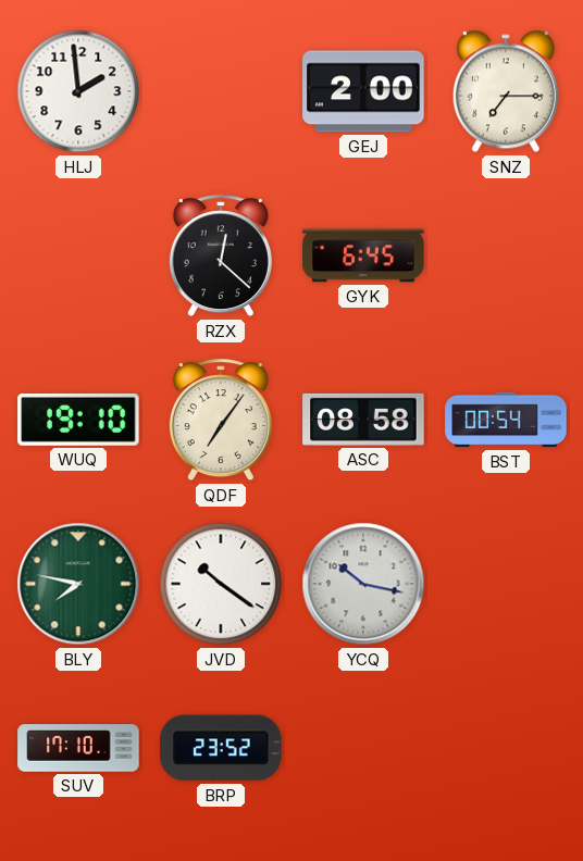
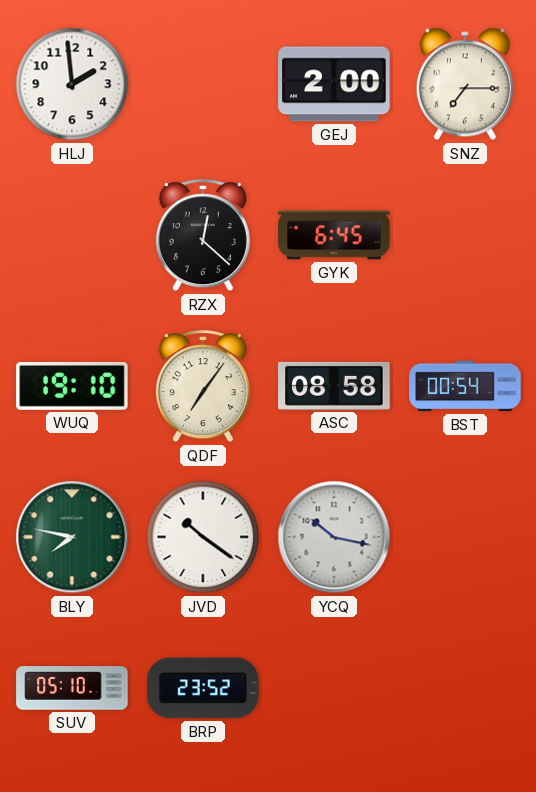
SUV: 17:10 -> 05:10
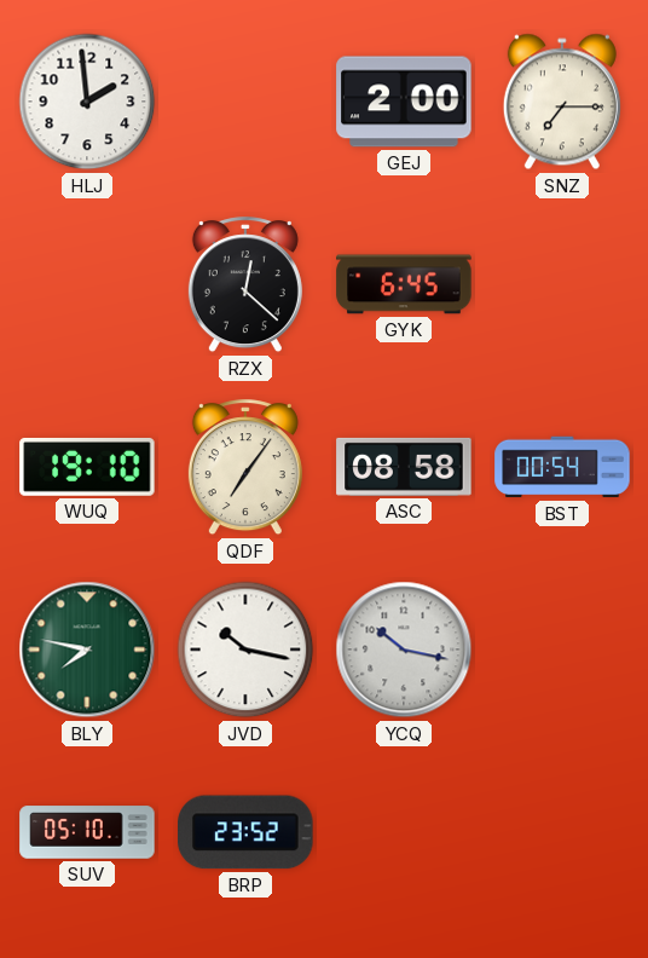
JVD: 10:21 -> 10:17
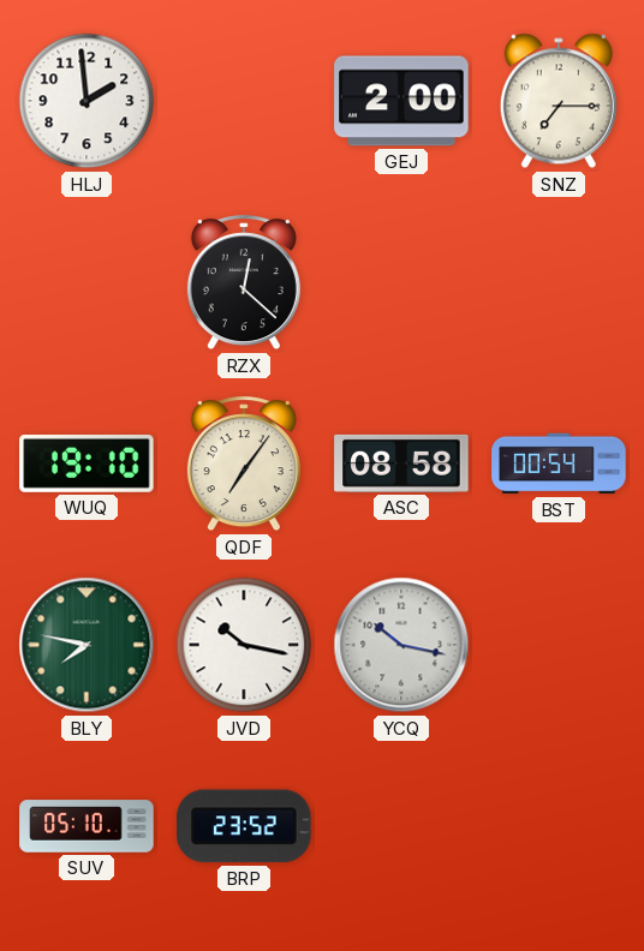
GYK: 6:45 -> none
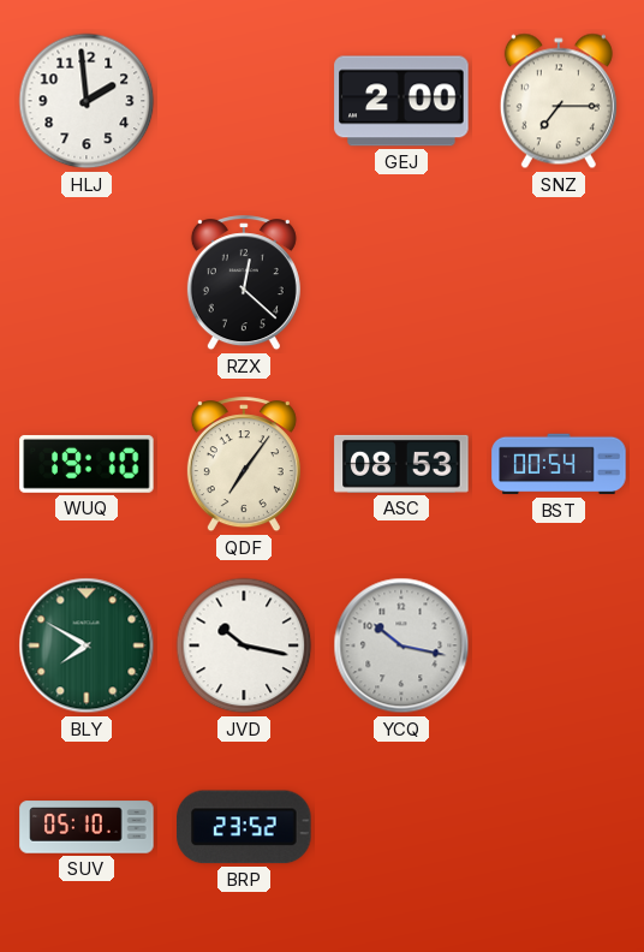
ASC: 08:58 -> 08:53
BLY: 7:47 -> 7:50
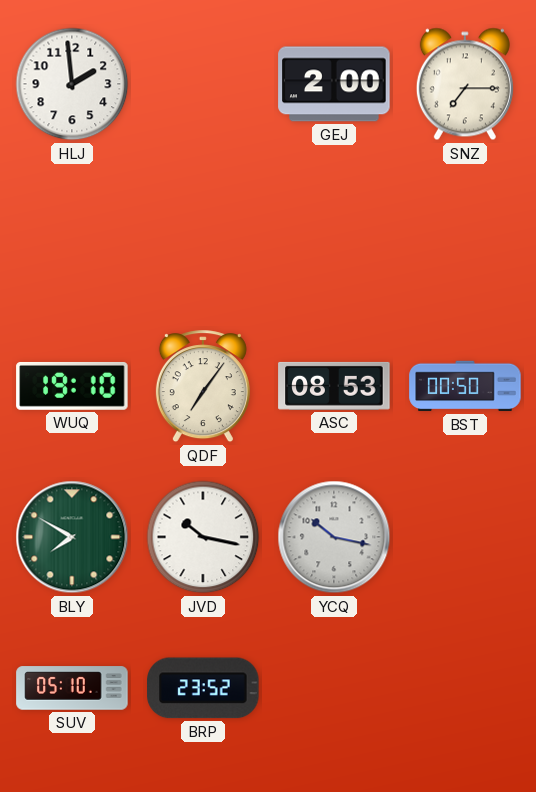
RZX: 12:22 -> none
BST: 00:54 -> 00:50
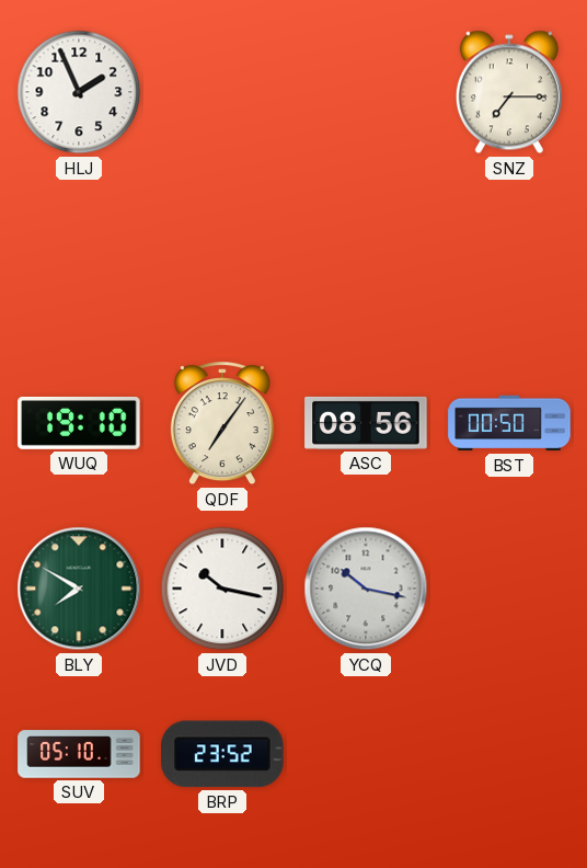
HLJ: 1:59 -> 1:56
GEJ: 2:00 -> none
ASC: 08:53 -> 08:56
